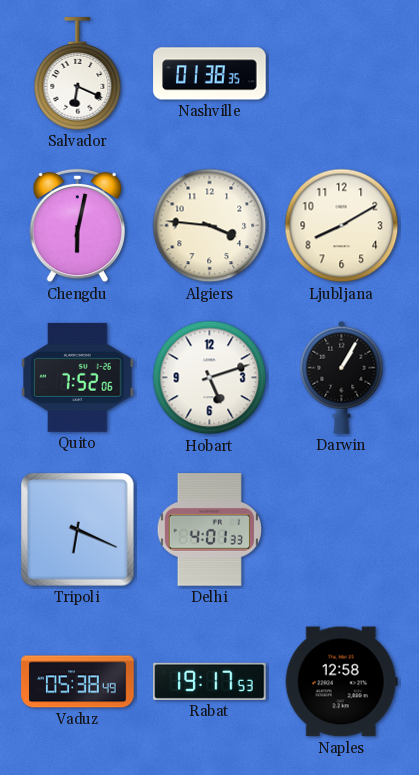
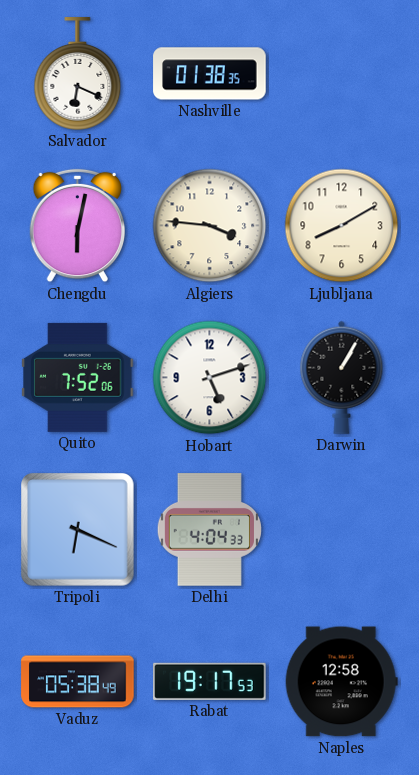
Delhi: 4:01 -> 4:04
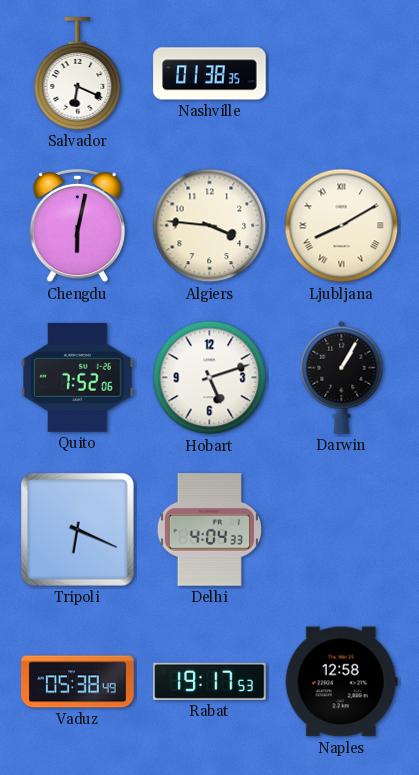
Ljubljana numerals: Arabic -> Roman
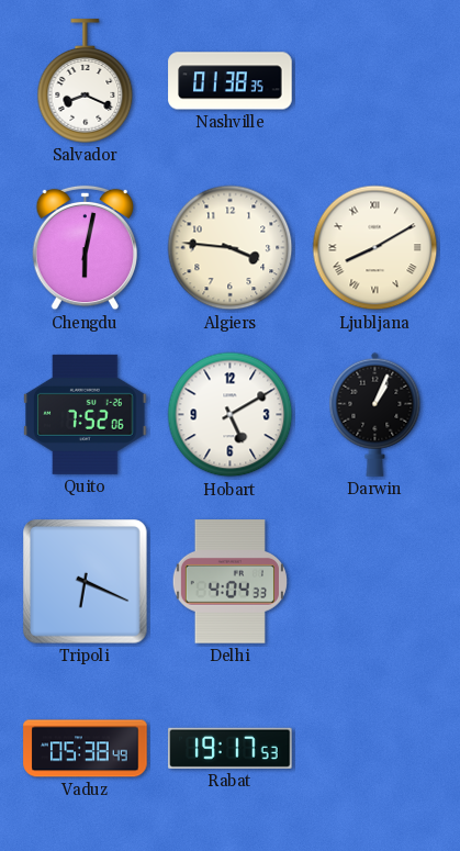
Salvador: 6:19 -> 8:19
Hobart: 5:12 -> 5:10
Darwin: 1:05 -> 1:04
Naples: 12:58 -> none
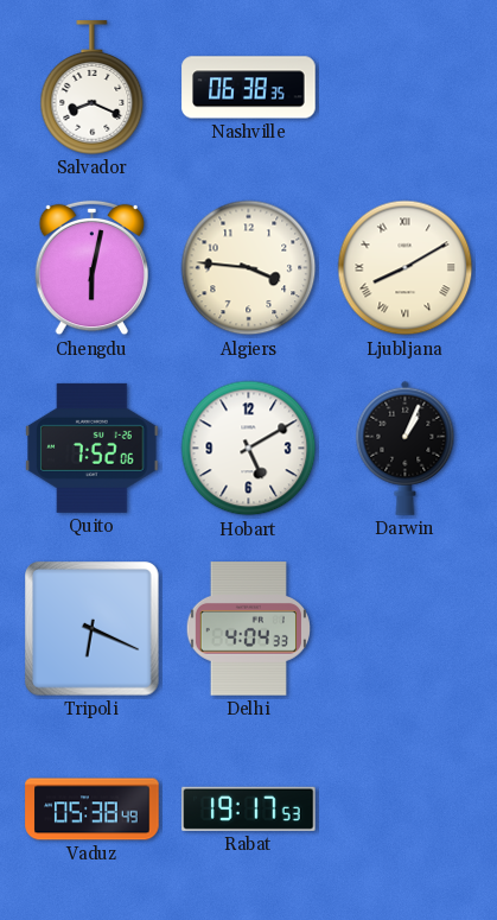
Nashville: 01:38 -> 06:38
